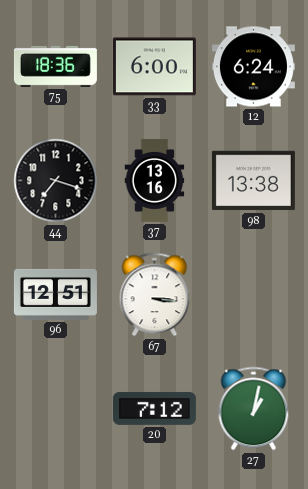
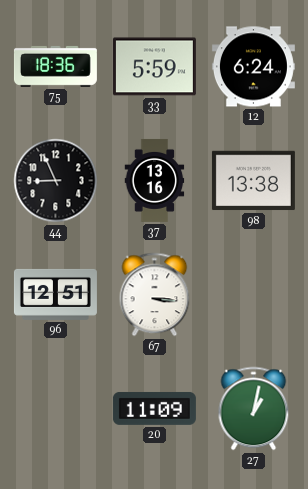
33: 6:00 -> 5:59
44: 7:18 -> 8:56
20: 7:12 -> 11:09
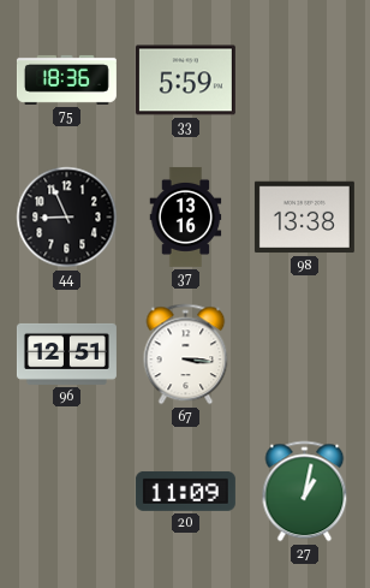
12: 6:24 -> none
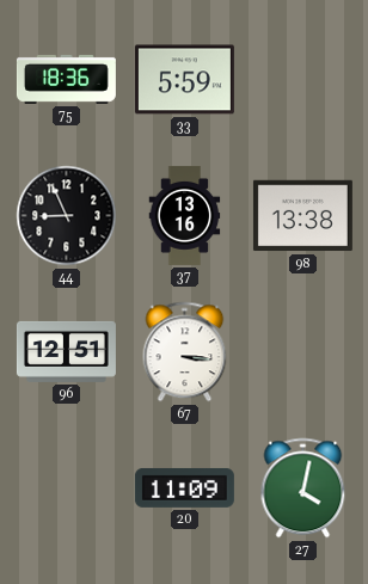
27: 1:02 -> 4:02
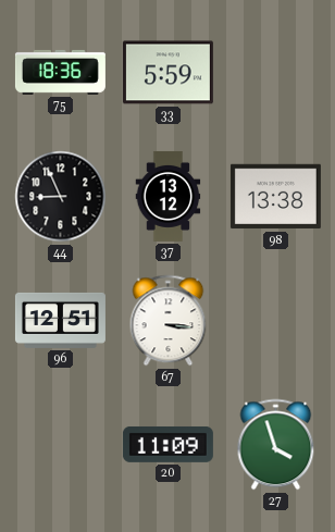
37: 13:16 -> 13:12
27: 4:02 -> 3:57
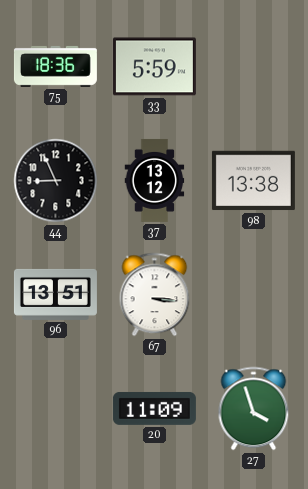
96: 12:51 -> 13:51
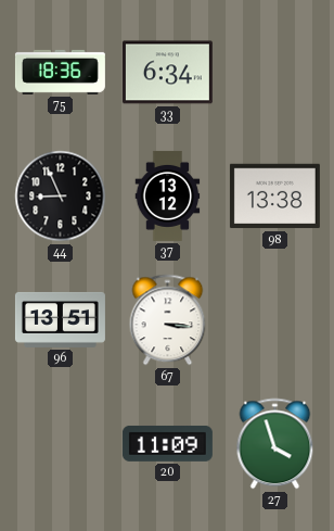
33: 5:59 -> 6:34
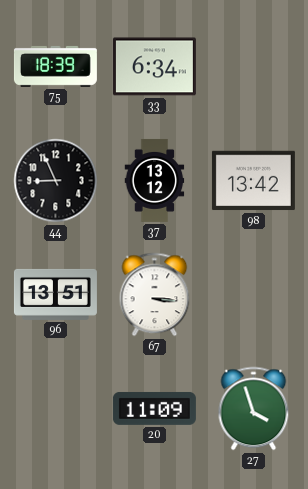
75: 18:36 -> 18:39
98: 13:38 -> 13:42
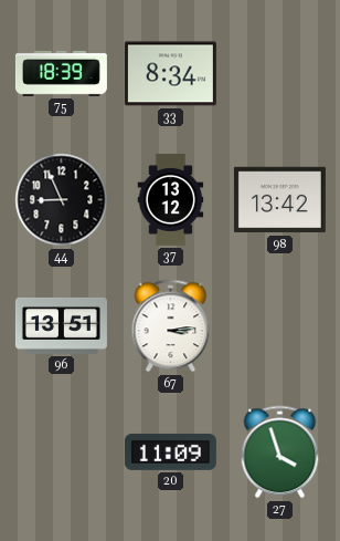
33: 6:34 -> 8:34
67: 3:16 -> 3:14
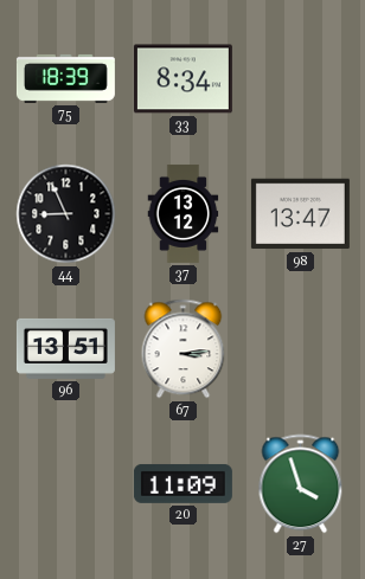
98: 13:42 -> 13:47
